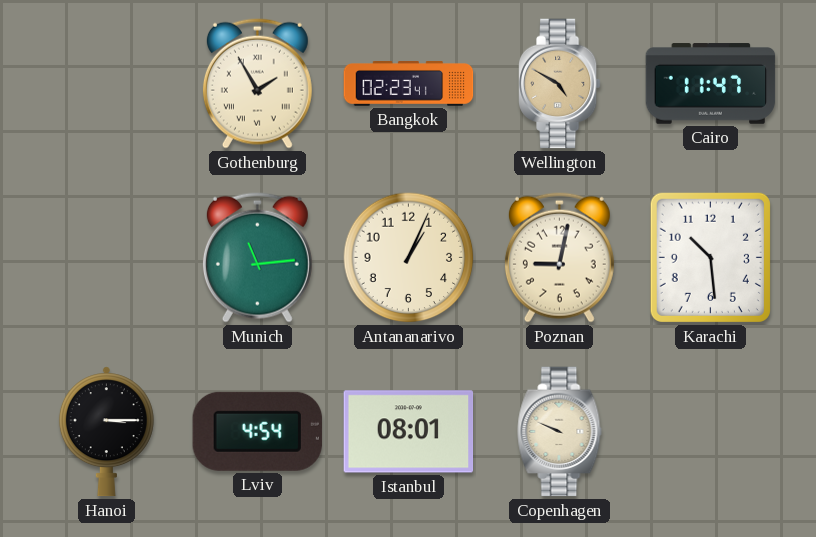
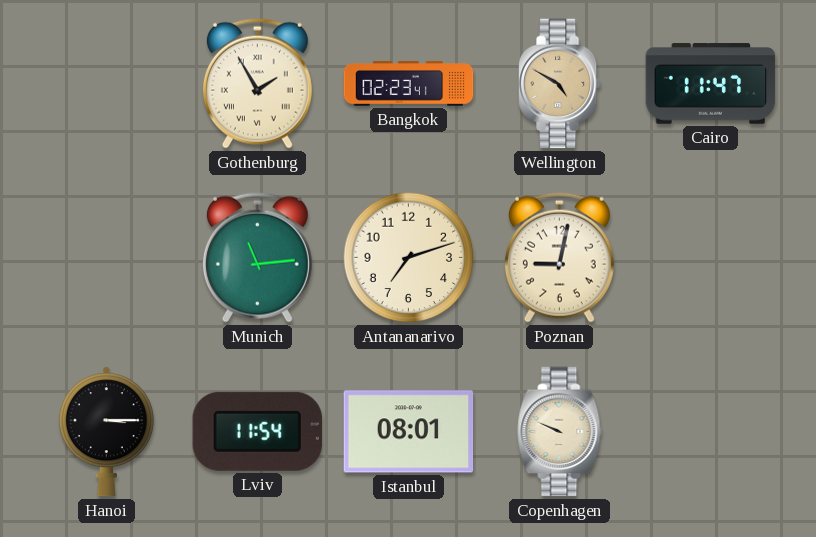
Antananarivo: 1:04 -> 7:12
Karachi: 10:29 -> none
Lviv: 4:54 -> 11:54
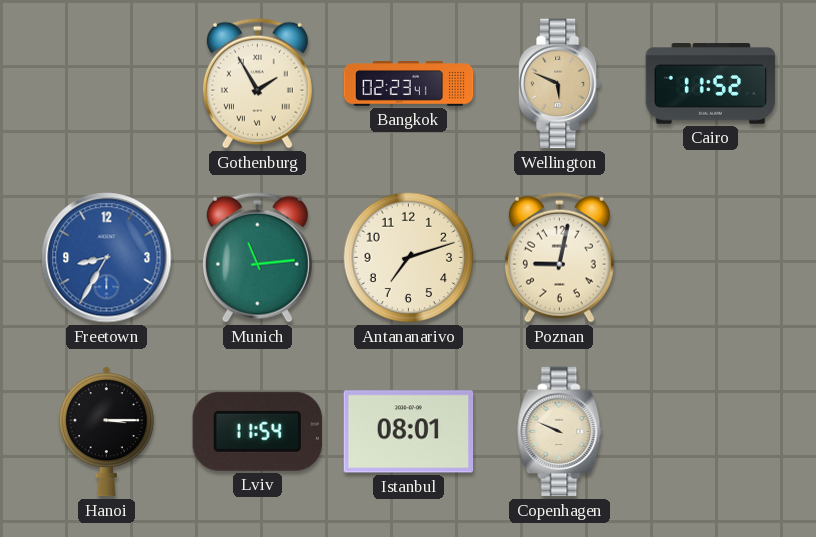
Wellington: 4:50 -> 5:49
Cairo: 11:47 -> 11:52
Freetown: none -> 8:35
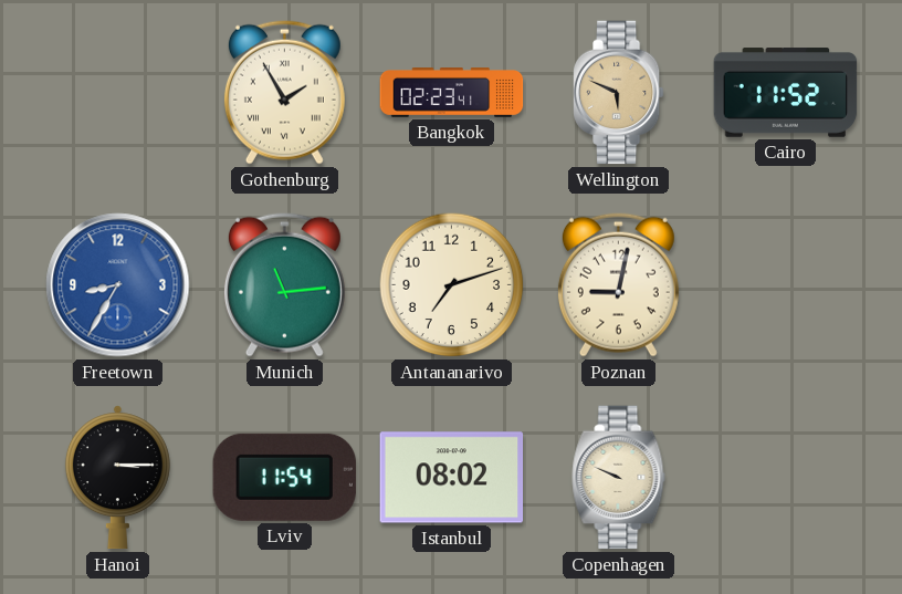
Istanbul: 08:01 -> 08:02
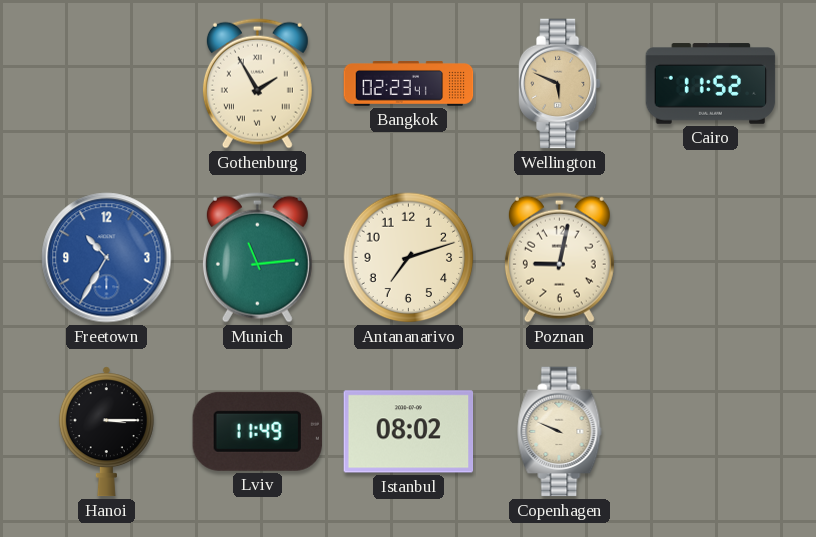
Freetown: 8:35 -> 10:35
Lviv: 11:54 -> 11:49
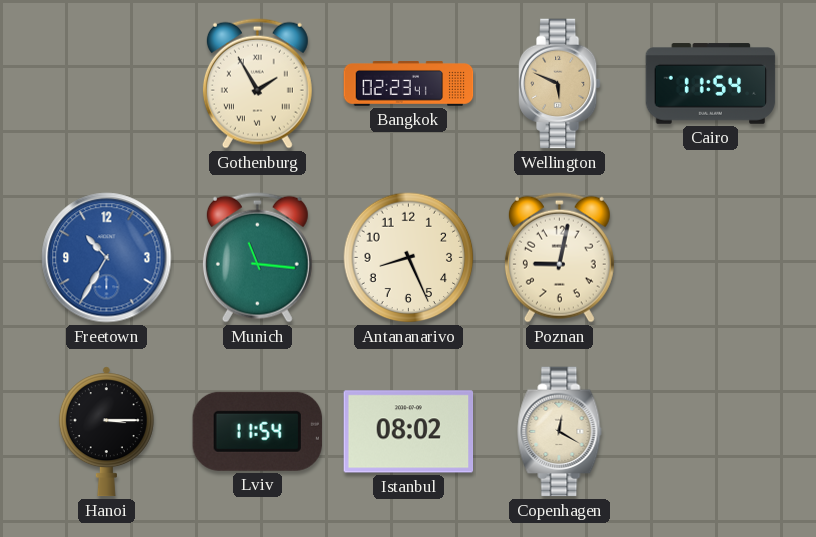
Cairo: 11:52 -> 11:54
Munich: 11:14 -> 11:16
Antananarivo: 7:12 -> 8:26
Lviv: 11:49 -> 11:54
Copenhagen: 9:49 -> 12:20
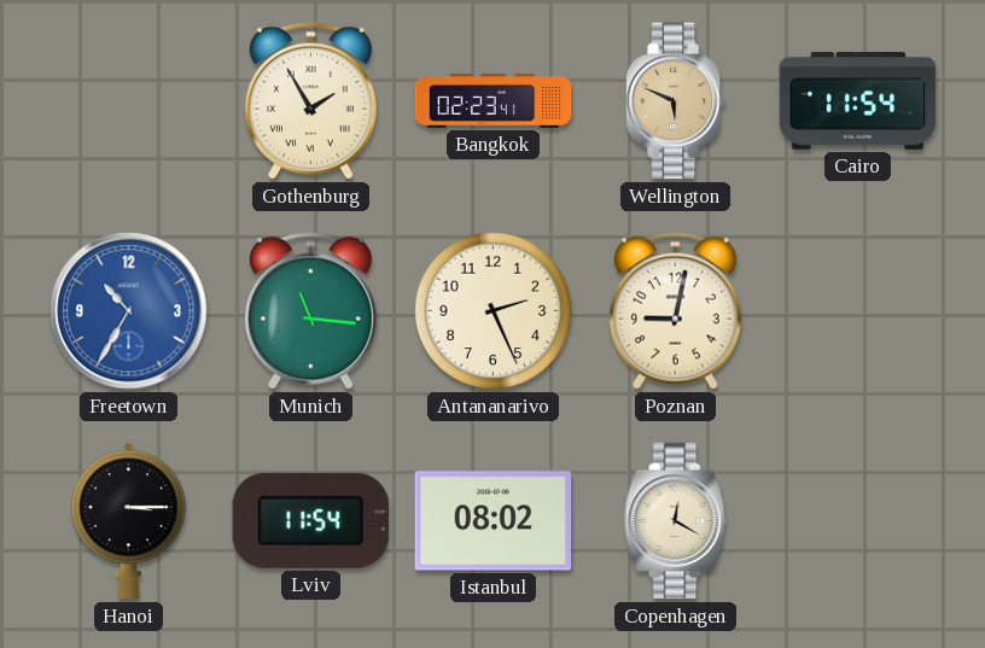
Antananarivo: 8:26 -> 2:26
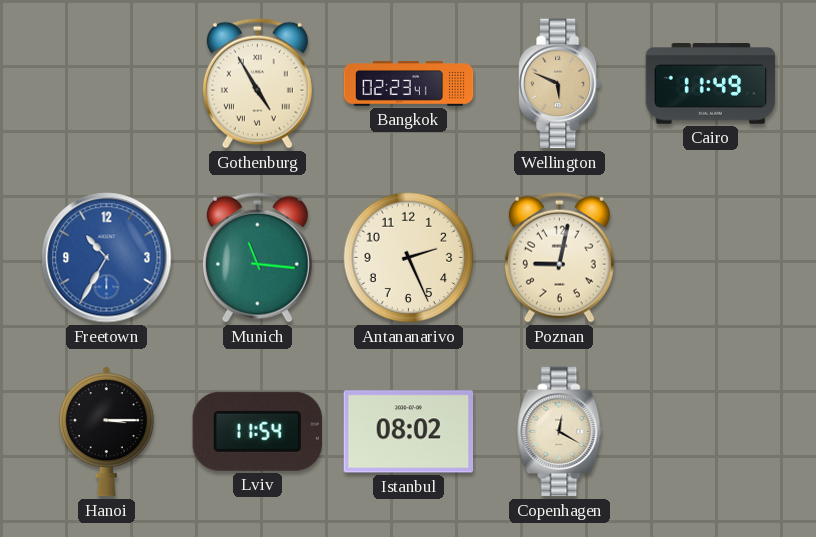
Gothenburg: 1:55 -> 4:55
Cairo: 11:54 -> 11:49
